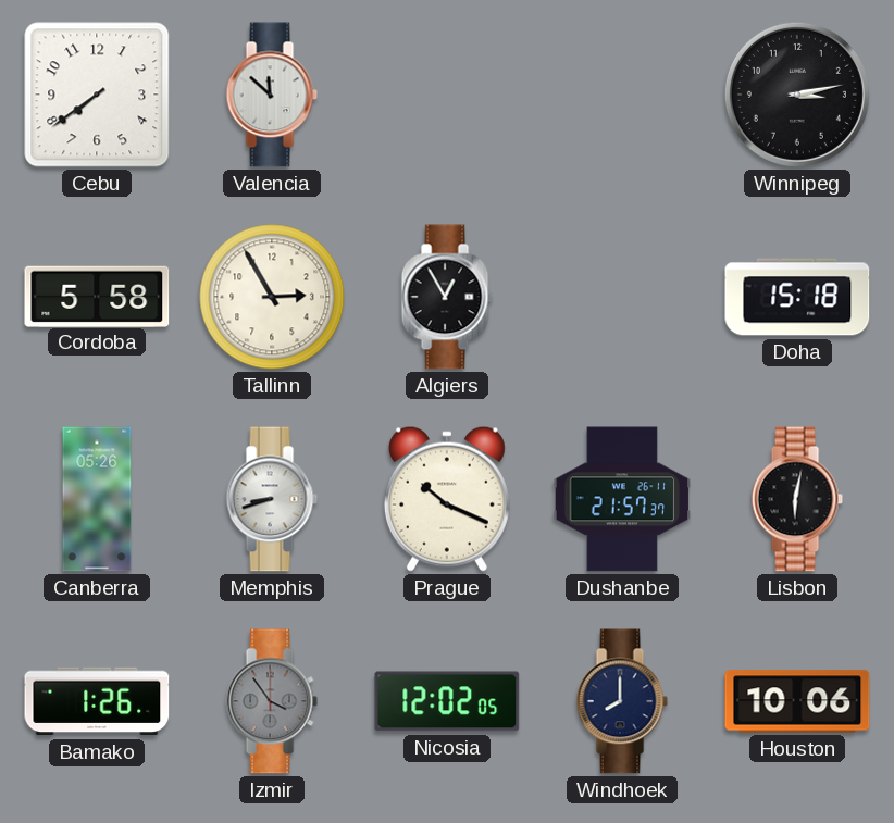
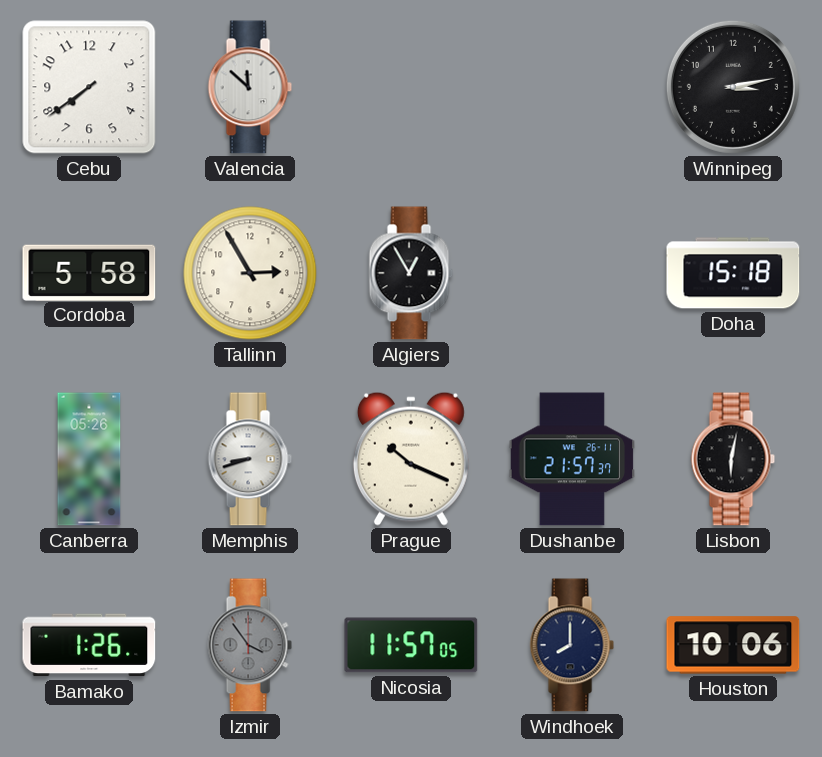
Nicosia: 12:02 -> 11:57
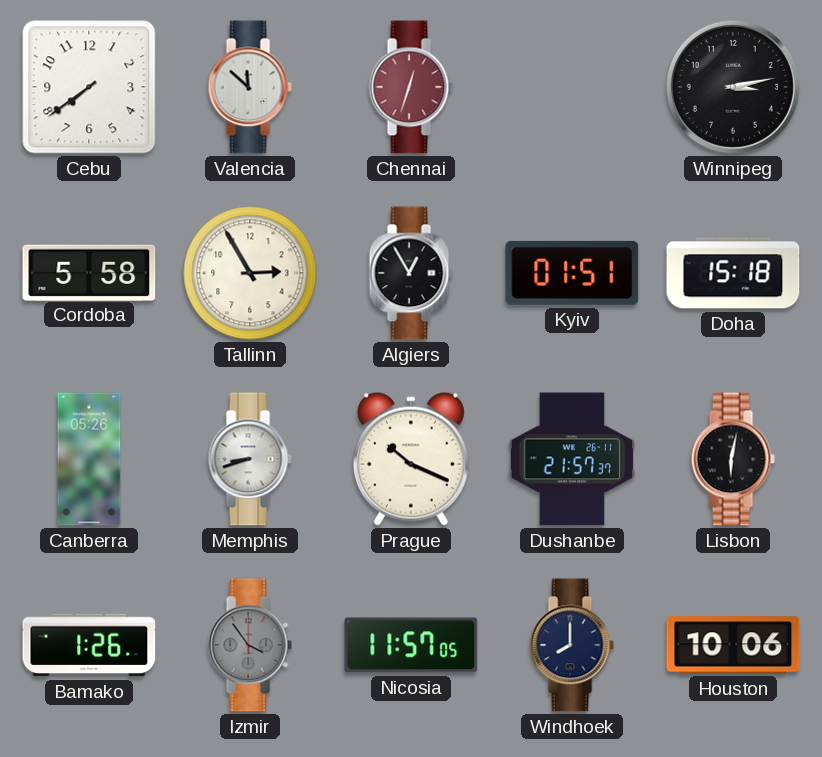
Chennai: none -> 12:33
Kyiv: none -> 01:51
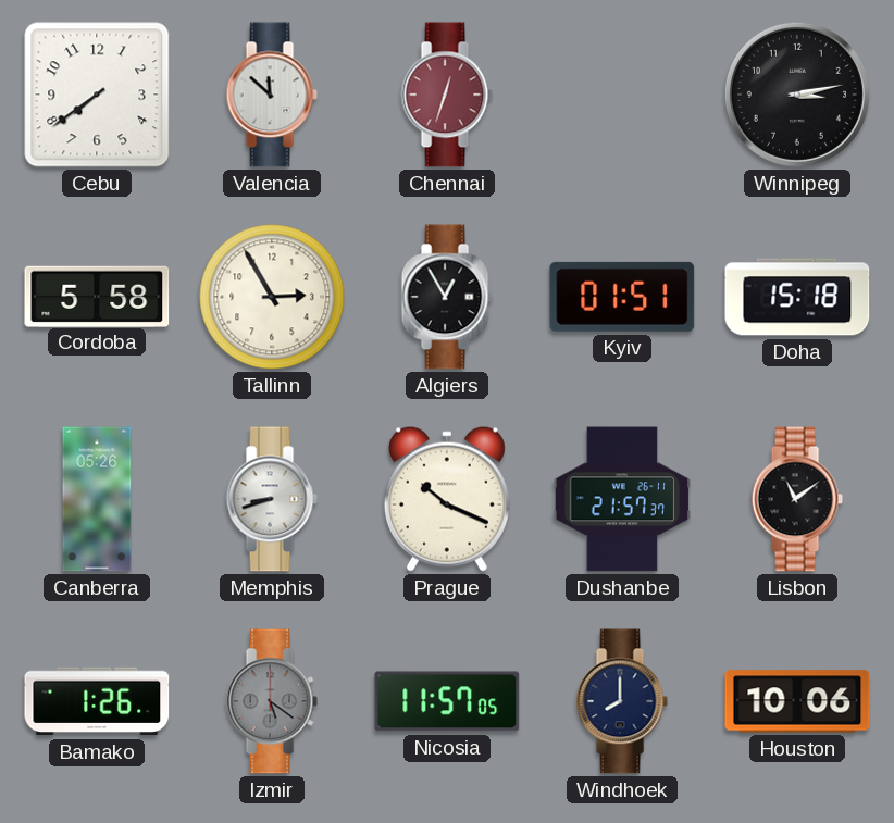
Lisbon: 6:02 -> 11:09
Izmir: 3:54 -> 5:21
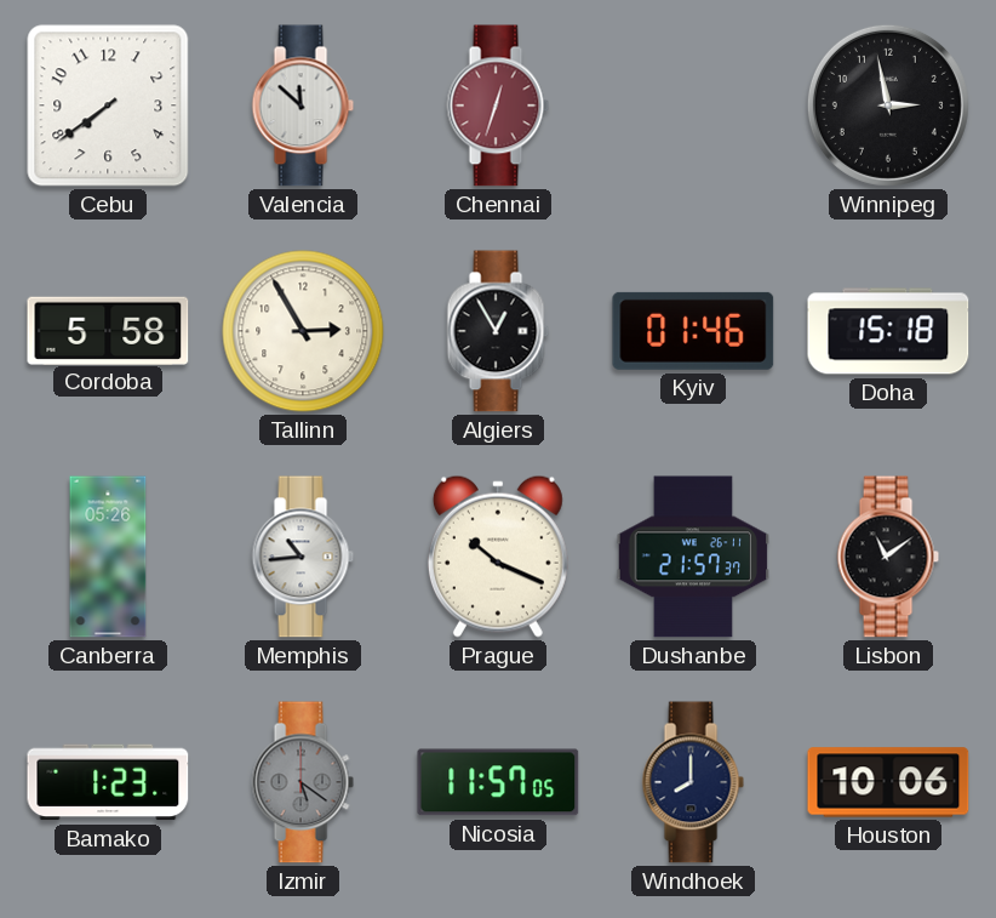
Winnipeg: 3:13 -> 2:58
Kyiv: 01:51 -> 01:46
Memphis: 8:42 -> 10:44
Bamako: 1:26 -> 1:23
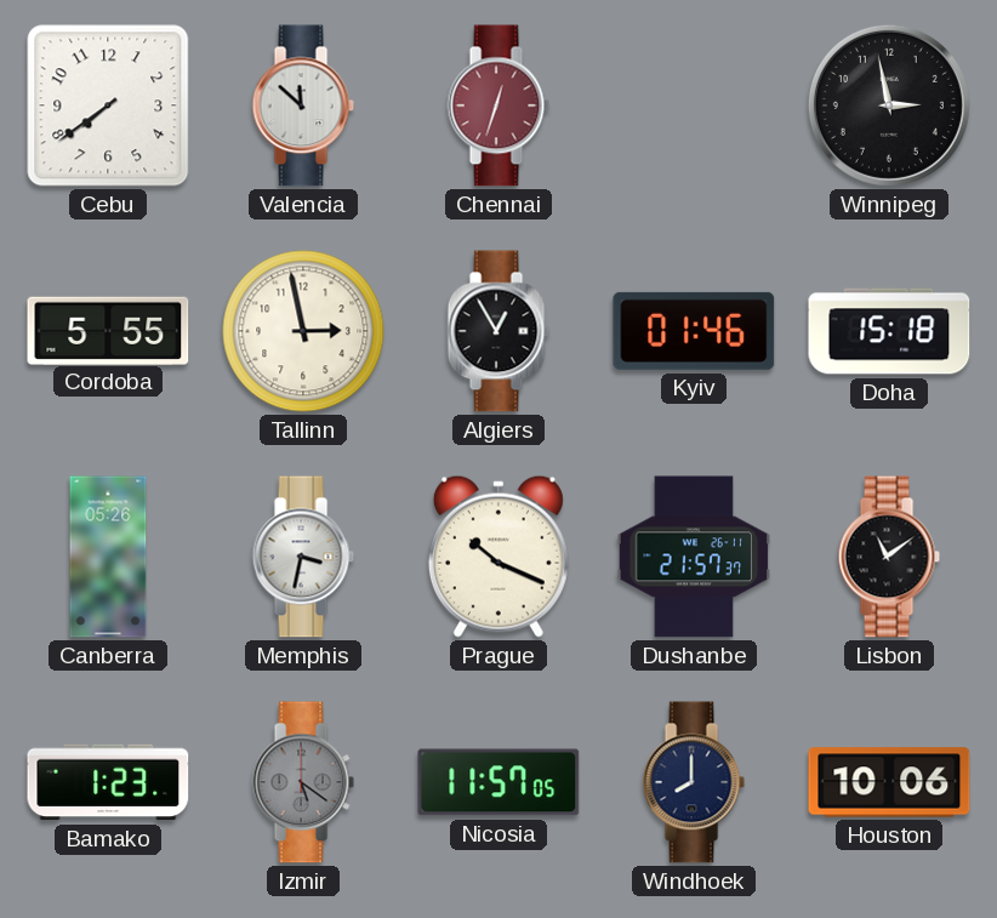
Cordoba: 5:58 -> 5:55
Tallinn: 2:55 -> 2:58
Memphis: 10:44 -> 3:32
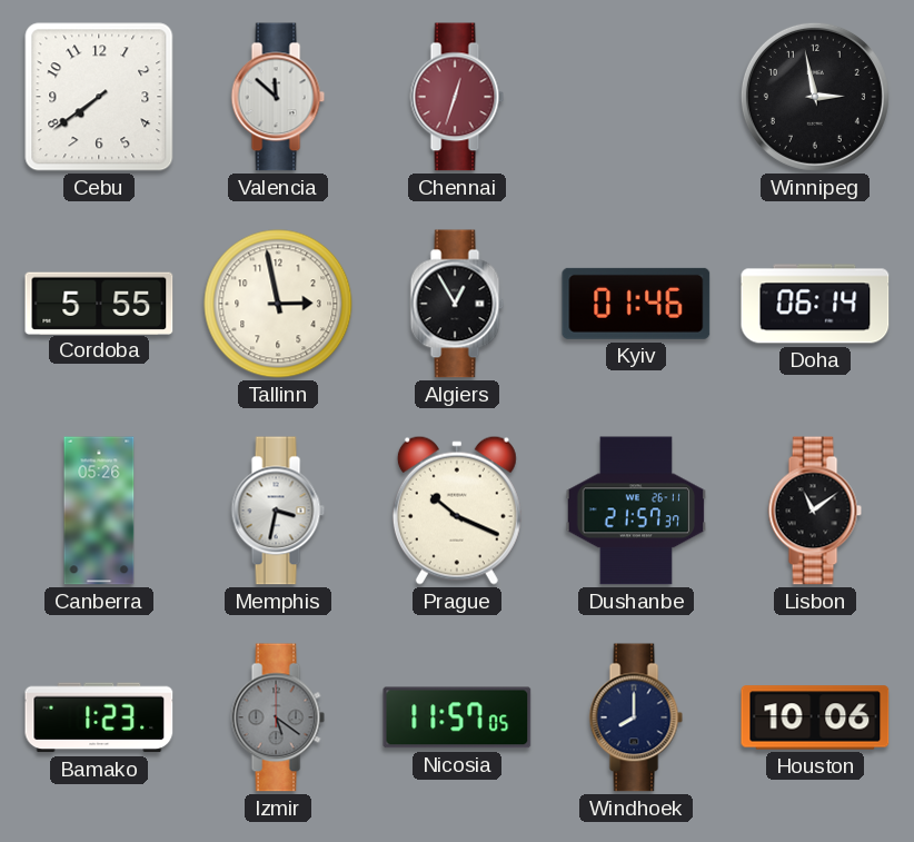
Doha: 15:18 -> 06:14
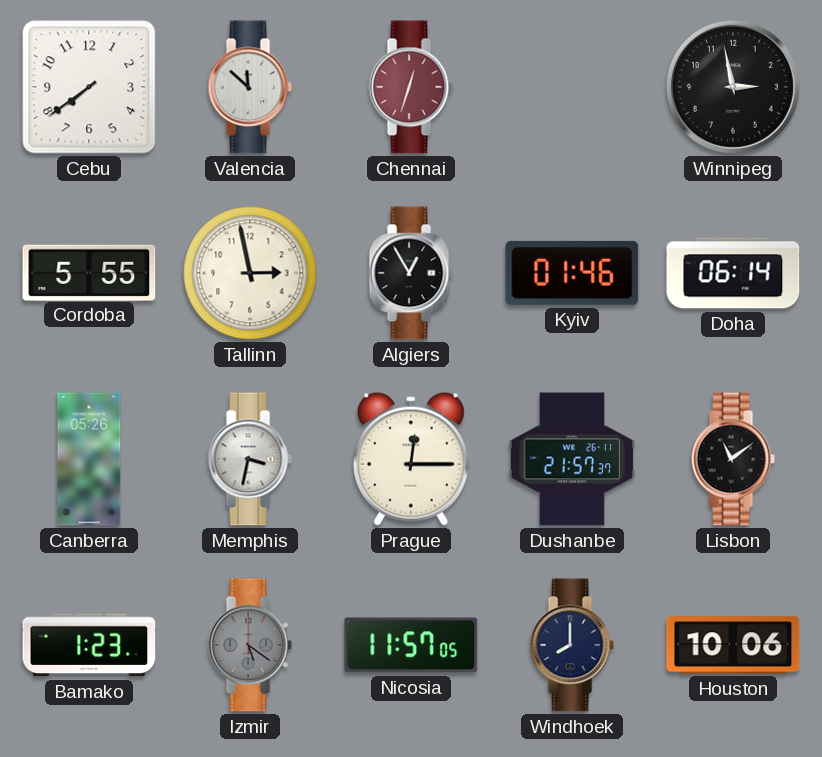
Prague: 10:19 -> 12:15
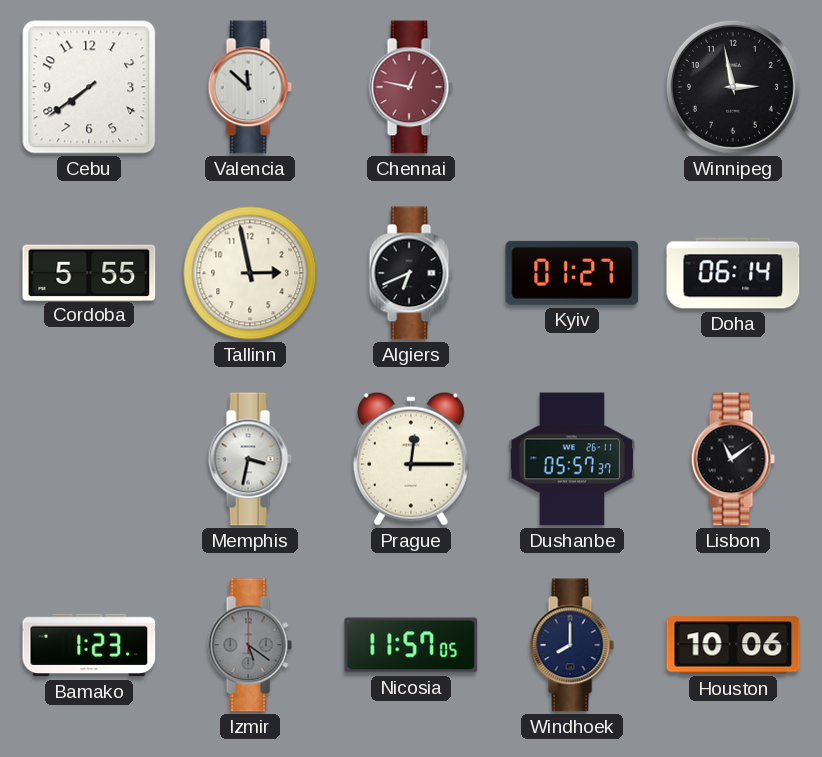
Chennai: 12:33 -> 12:47
Algiers: 12:55 -> 6:41
Kyiv: 01:46 -> 01:27
Canberra: 05:26 -> none
Dushanbe: 21:57 -> 05:57
